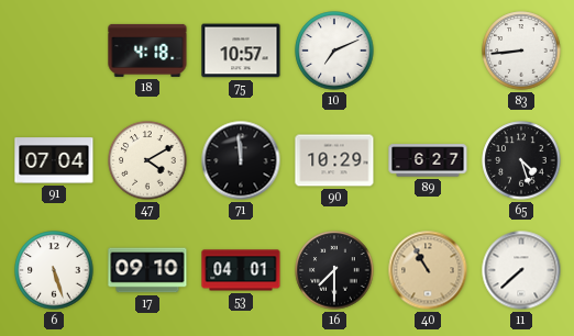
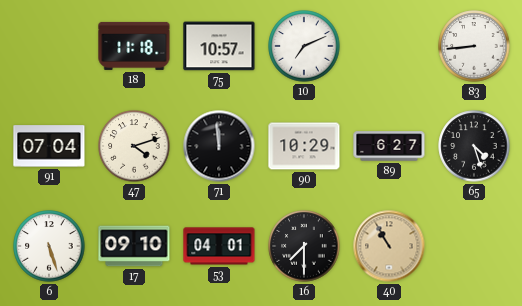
18: 4:18 -> 11:18
47: 4:10 -> 4:12
11: 7:38 -> none
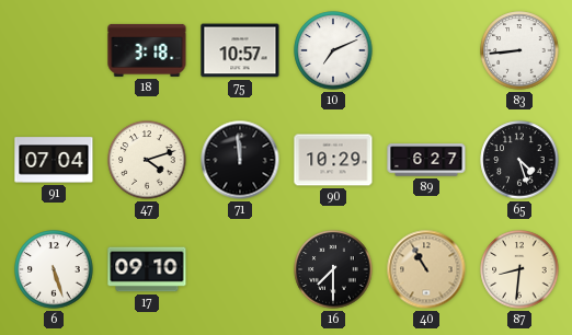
18: 11:18 -> 3:18
53: 04:01 -> none
87: none -> 8:31
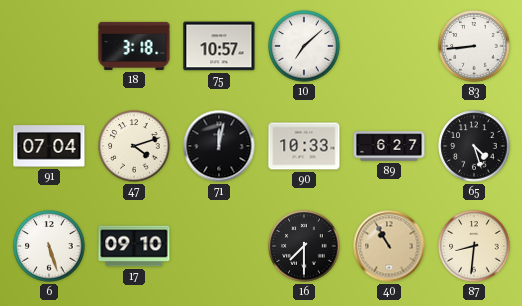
10: 7:11 -> 7:08
71: 11:59 -> 12:02
90: 10:29 -> 10:33
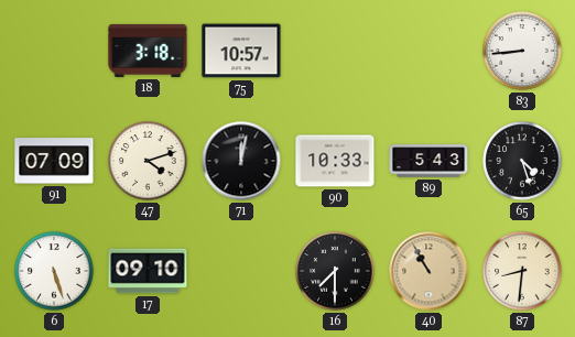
10: 7:08 -> none
91: 07:04 -> 07:09
89: 6:27 -> 5:43
